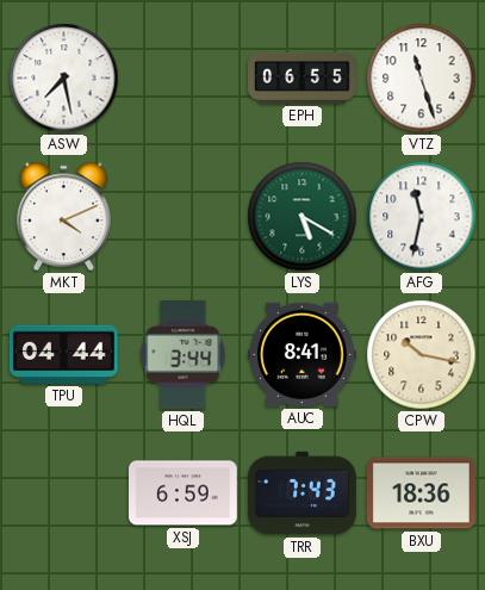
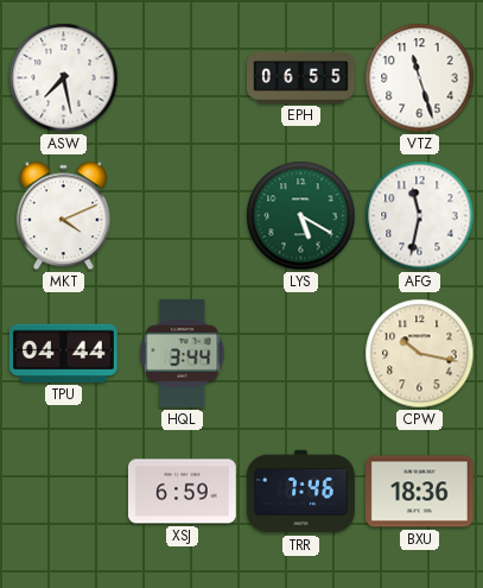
AUC: 8:41 -> none
TRR: 7:43 -> 7:46
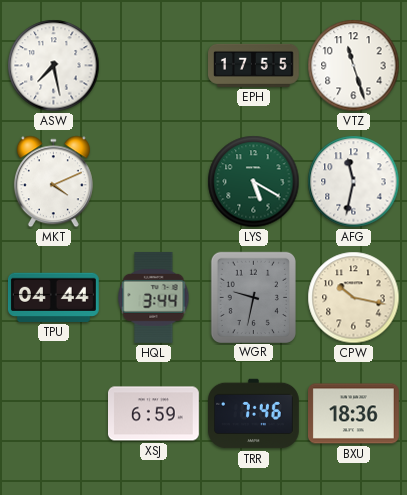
EPH: 06:55 -> 17:55
WGR: none -> 9:32
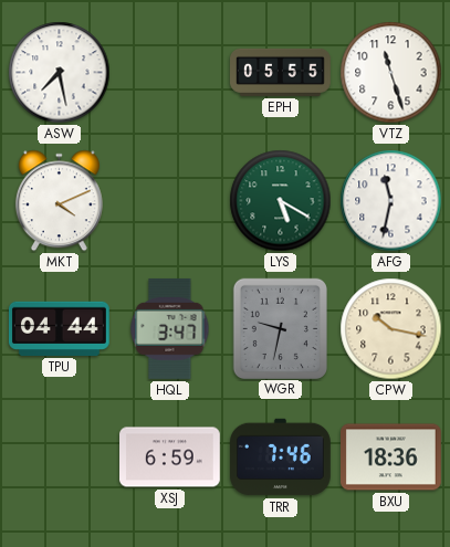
EPH: 17:55 -> 05:55
HQL: 3:44 -> 3:47
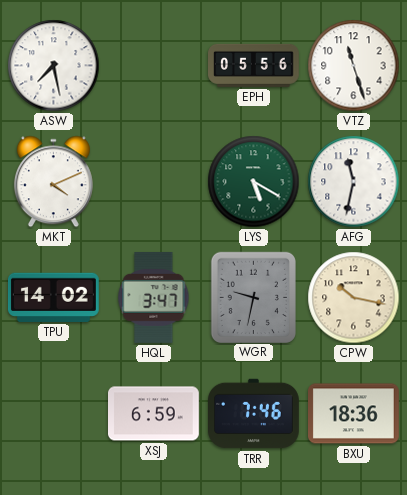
EPH: 05:55 -> 05:56
TPU: 04:44 -> 14:02
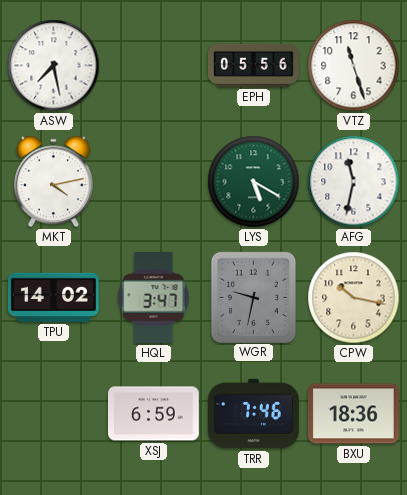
MKT: 4:11 -> 4:13
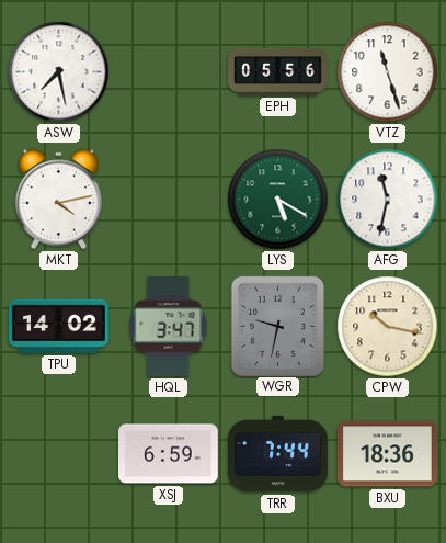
TRR: 7:46 -> 7:44
